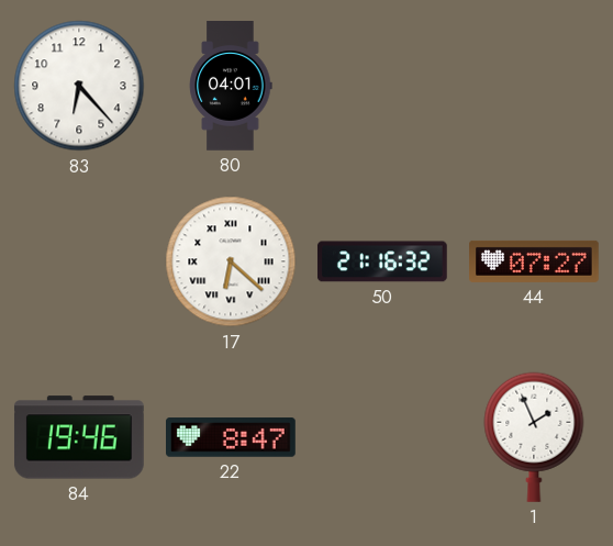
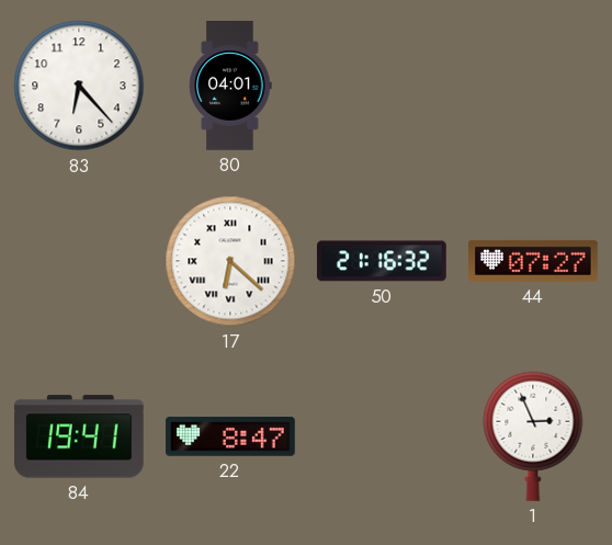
84: 19:46 -> 19:41
1: 1:56 -> 2:56
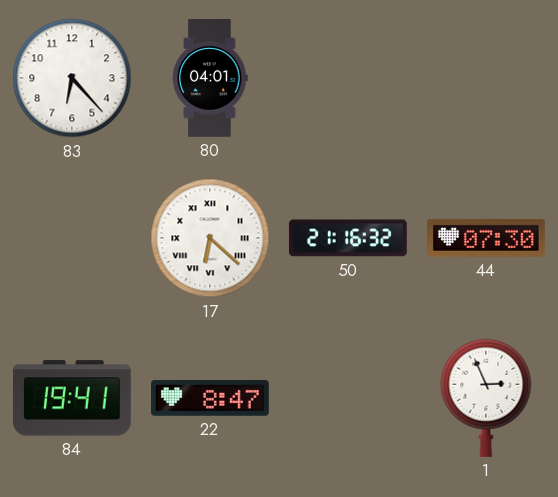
44: 07:27 -> 07:30
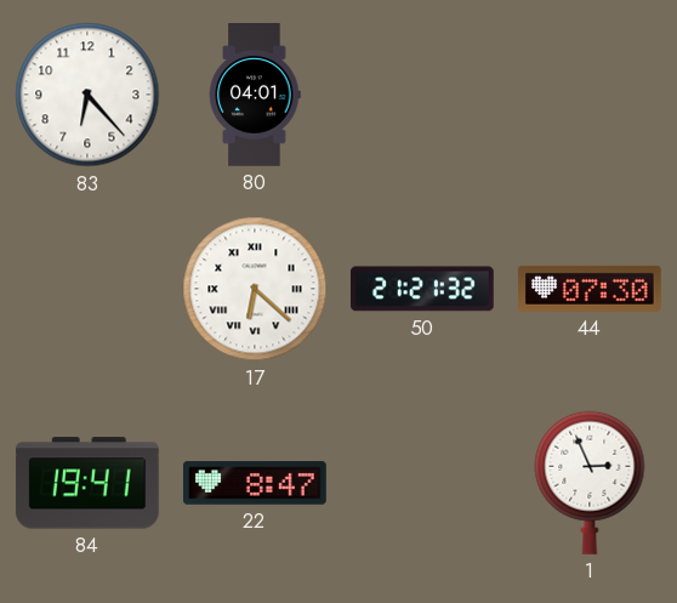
50: 21:16 -> 21:21
